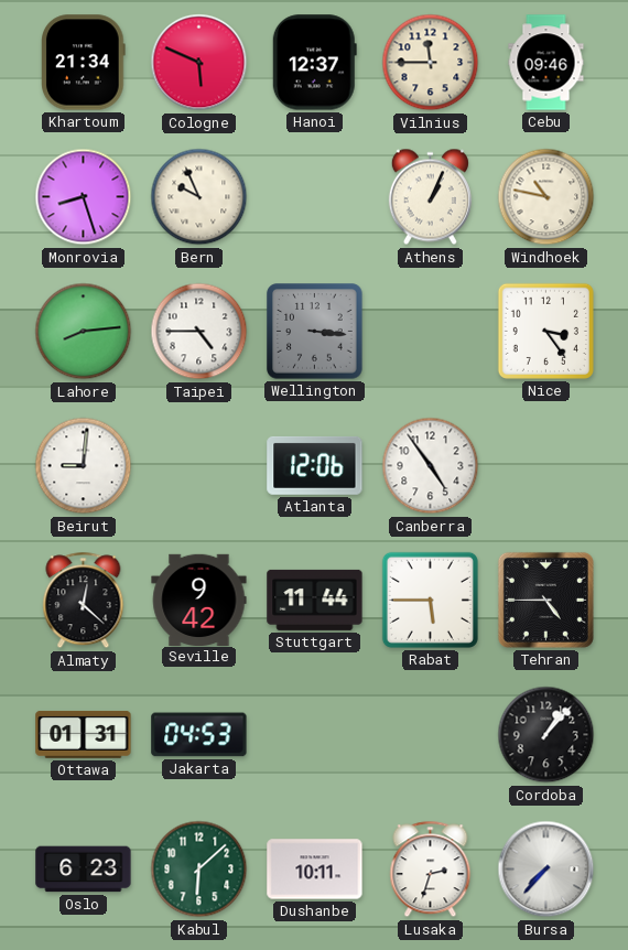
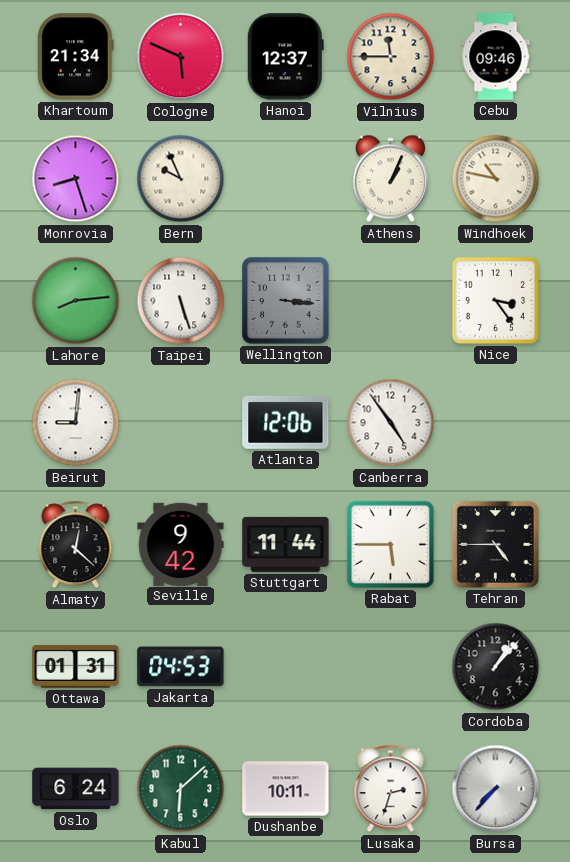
Taipei: 4:45 -> 5:27
Oslo: 6:23 -> 6:24
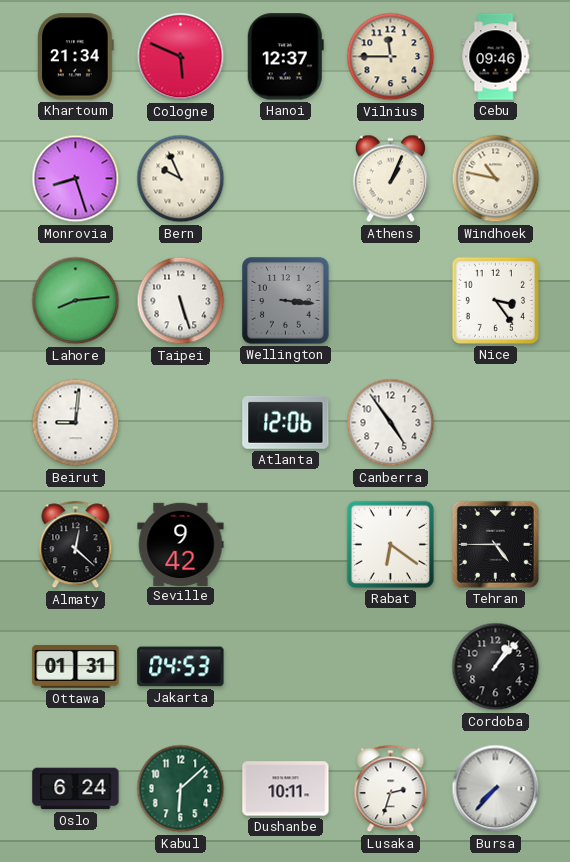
Stuttgart: 11:44 -> none
Rabat: 5:45 -> 6:21
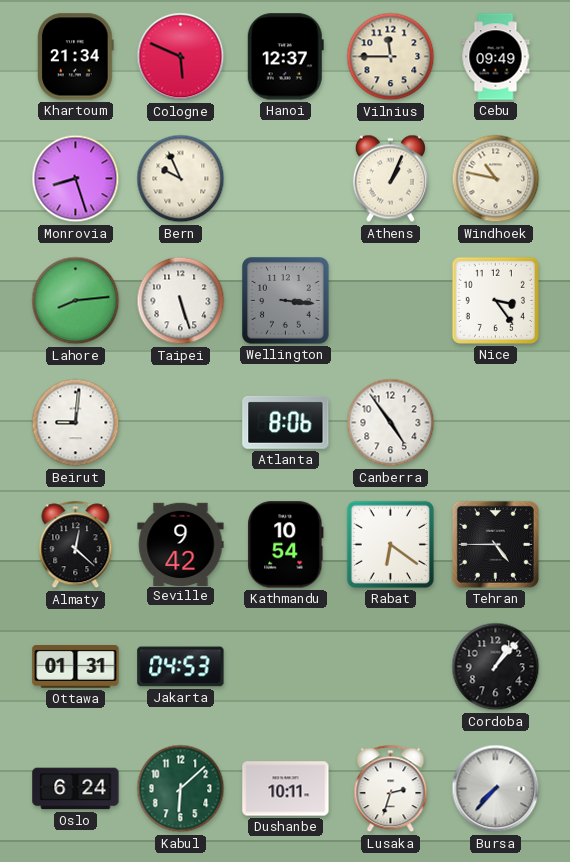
Cebu: 09:46 -> 09:49
Atlanta: 12:06 -> 8:06
Kathmandu: none -> 10:54
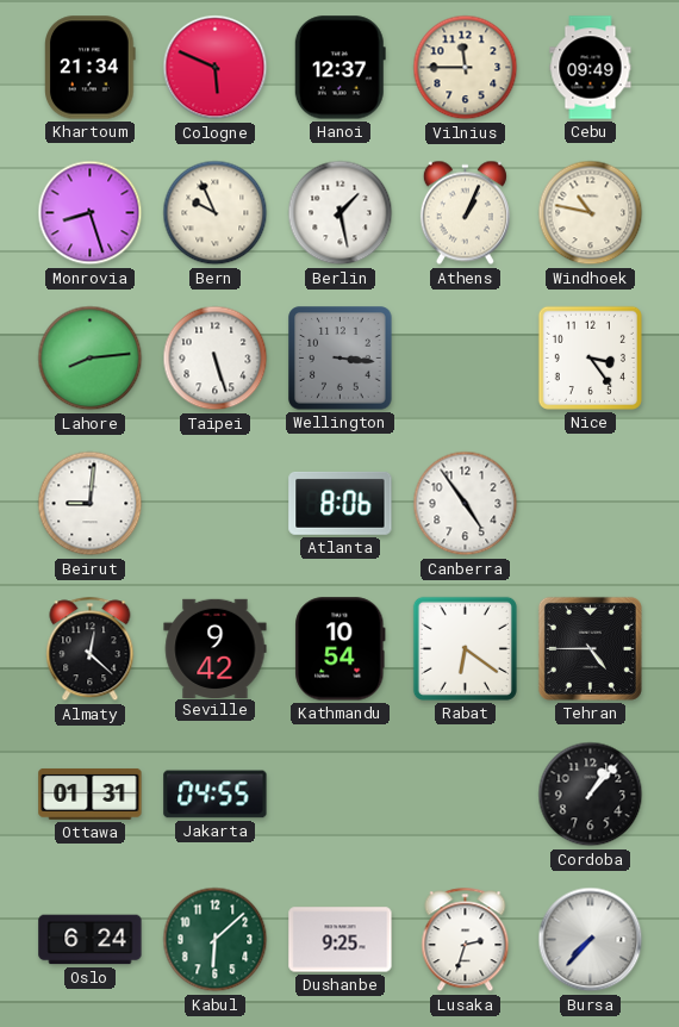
Berlin: none -> 1:28
Jakarta: 04:53 -> 04:55
Dushanbe: 10:11 -> 9:25
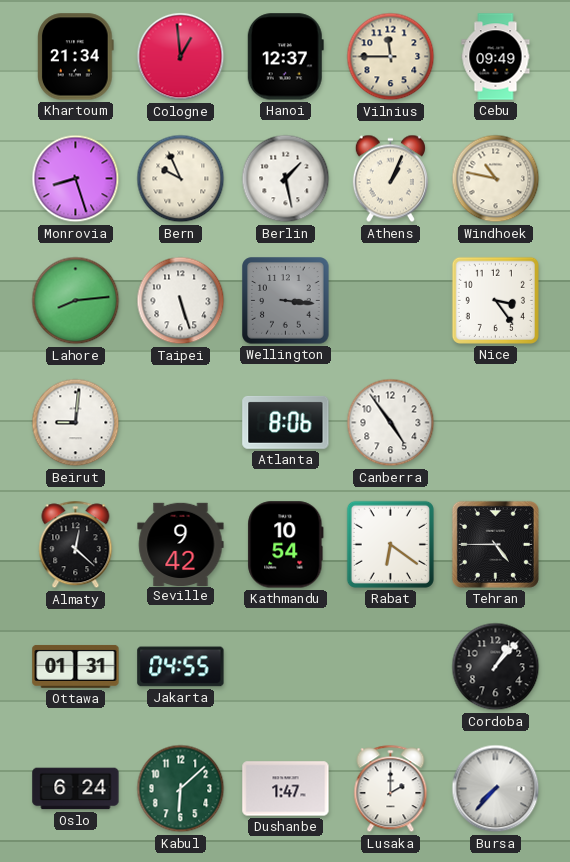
Cologne: 5:49 -> 12:59
Dushanbe: 9:25 -> 1:47
Lusaka: 2:33 -> 2:00
